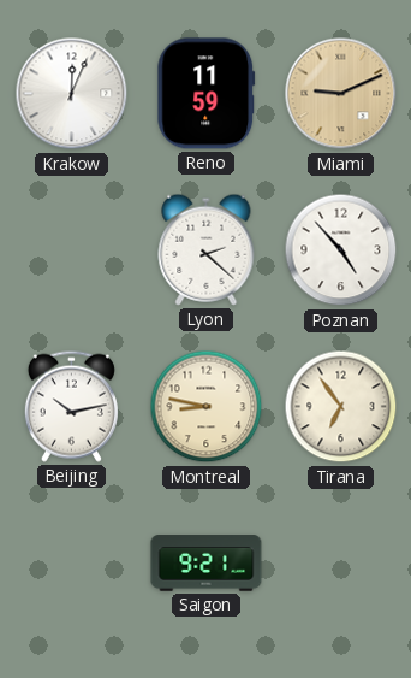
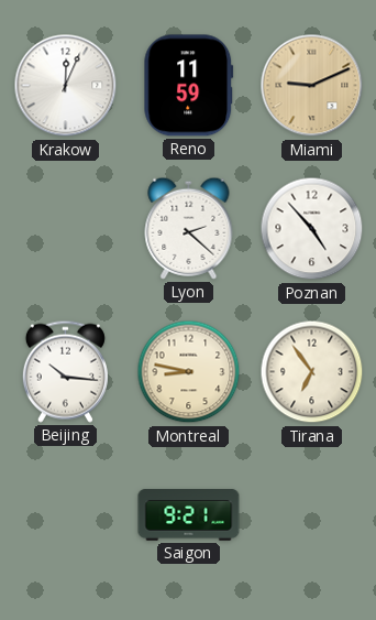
Beijing: 10:13 -> 10:16
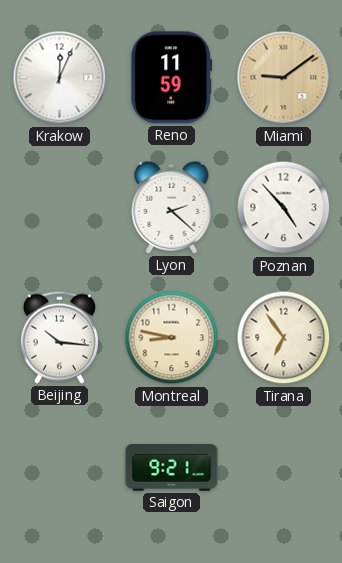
Miami: 9:11 -> 9:09
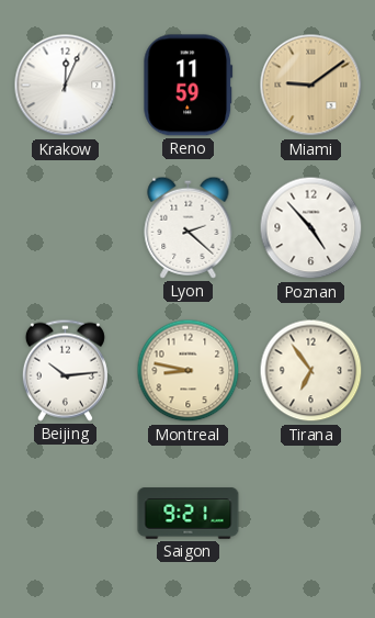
Beijing: 10:16 -> 10:14
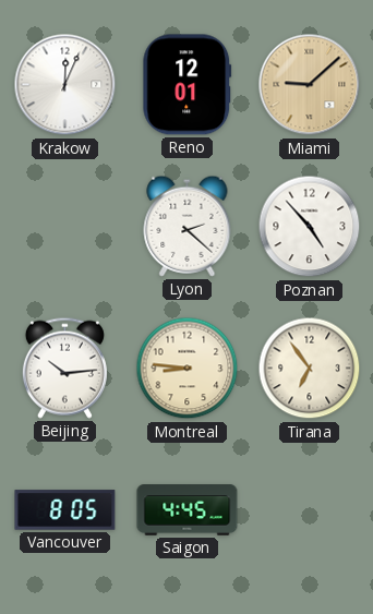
Reno: 11:59 -> 12:01
Miami: 9:09 -> 9:08
Montreal: 8:47 -> 8:46
Vancouver: none -> 8:05
Saigon: 9:21 -> 4:45
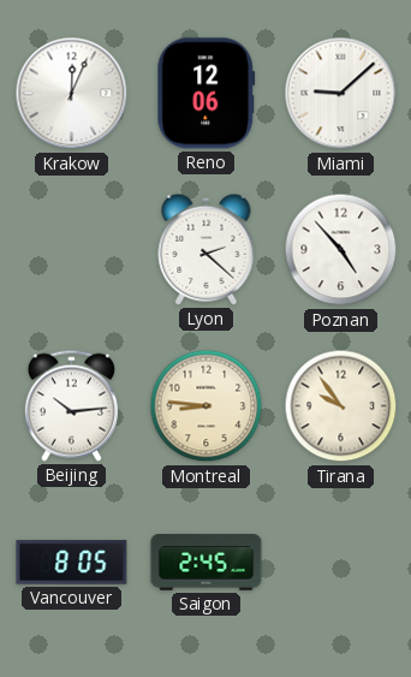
Reno: 12:01 -> 12:06
Miami dial: champagne -> white
Tirana: 6:54 -> 9:54
Saigon: 4:45 -> 2:45
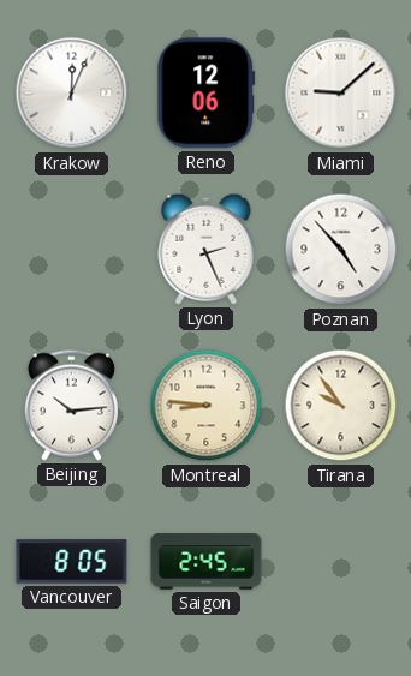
Lyon: 2:22 -> 2:26
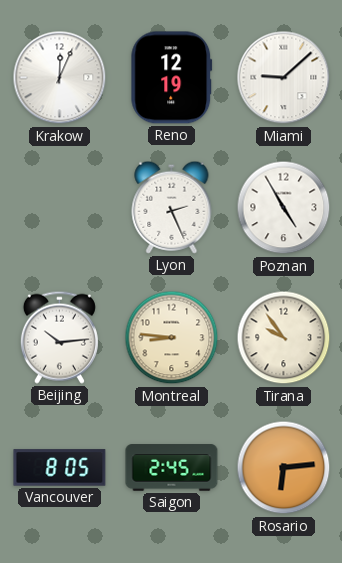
Reno: 12:06 -> 12:19
Poznan: 4:53 -> 4:55
Rosario: none -> 6:14
